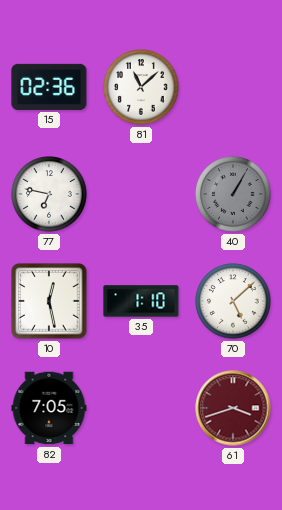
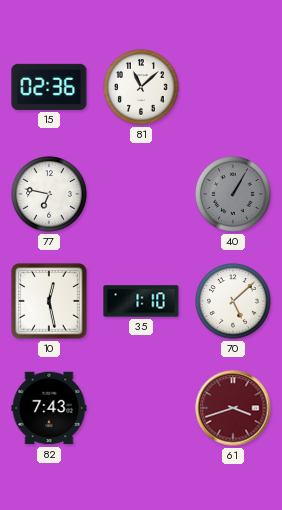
82: 7:05 -> 7:43
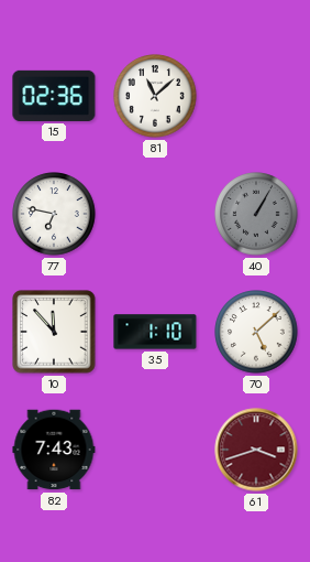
10: 12:28 -> 11:53
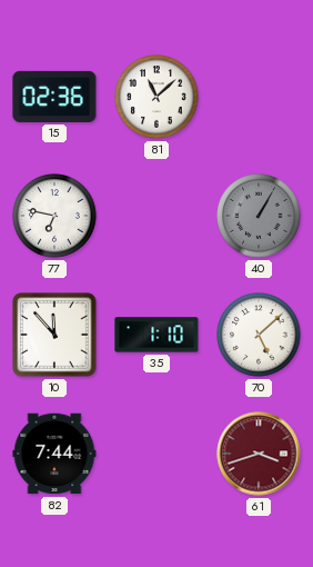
82: 7:43 -> 7:44
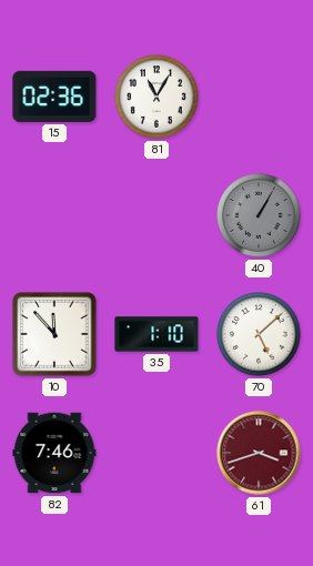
81: 11:08 -> 11:05
77: 6:47 -> none
82: 7:44 -> 7:46
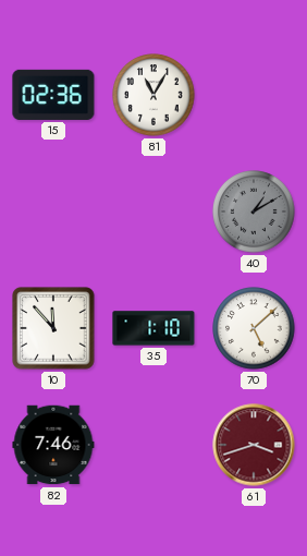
40: 1:05 -> 1:10
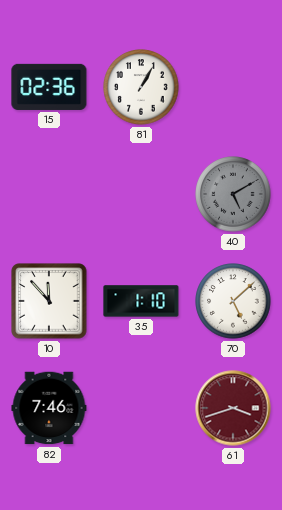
81: 11:05 -> 1:05
40: 1:10 -> 5:10
